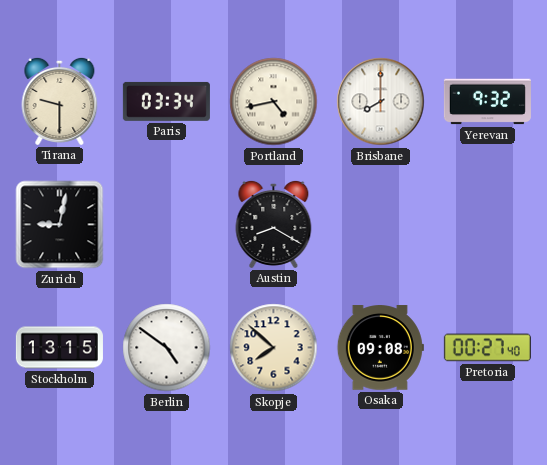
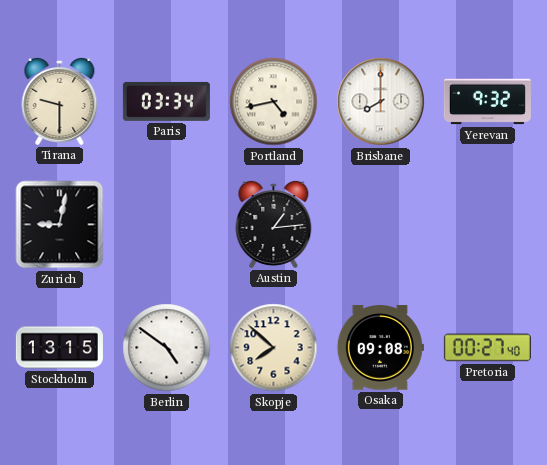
Austin: 8:20 -> 1:14
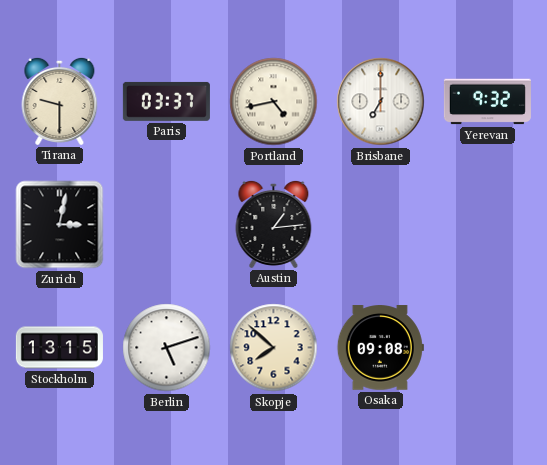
Paris: 03:34 -> 03:37
Brisbane: 8:00 -> 7:00
Zurich: 9:02 -> 3:02
Berlin: 4:51 -> 5:12
Pretoria: 00:27 -> none
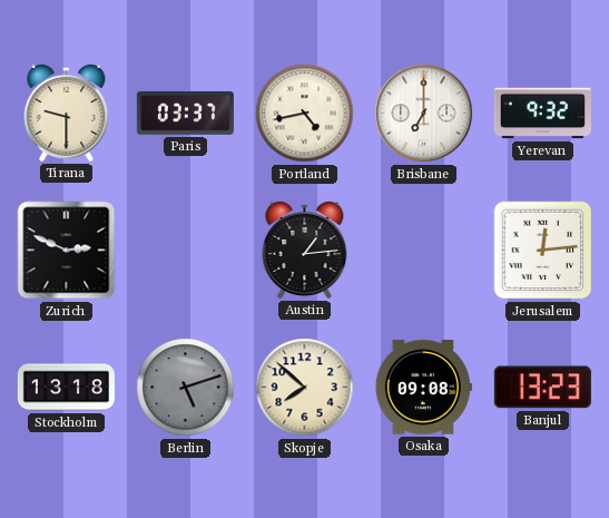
Zurich: 3:02 -> 2:49
Jerusalem: none -> 12:14
Stockholm: 13:15 -> 13:18
Berlin dial: white -> grey
Banjul: none -> 13:23
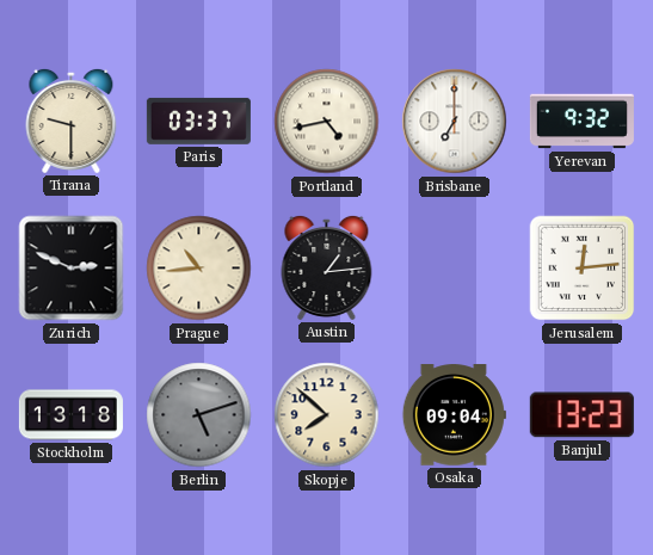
Prague: none -> 10:44
Osaka: 09:08 -> 09:04
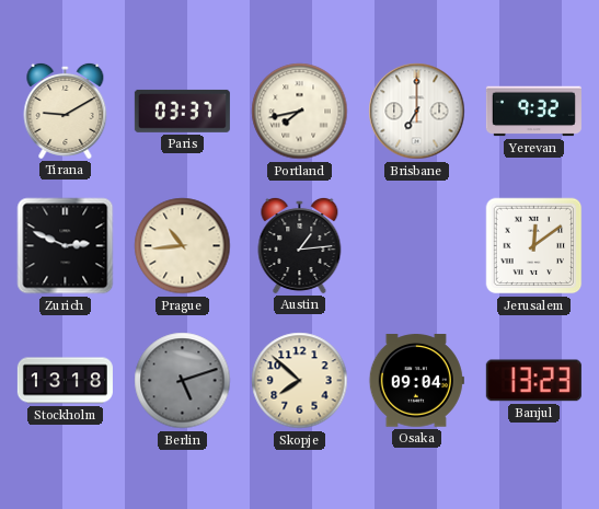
Tirana: 9:30 -> 9:10
Portland: 4:43 -> 7:43
Jerusalem: 12:14 -> 12:09
